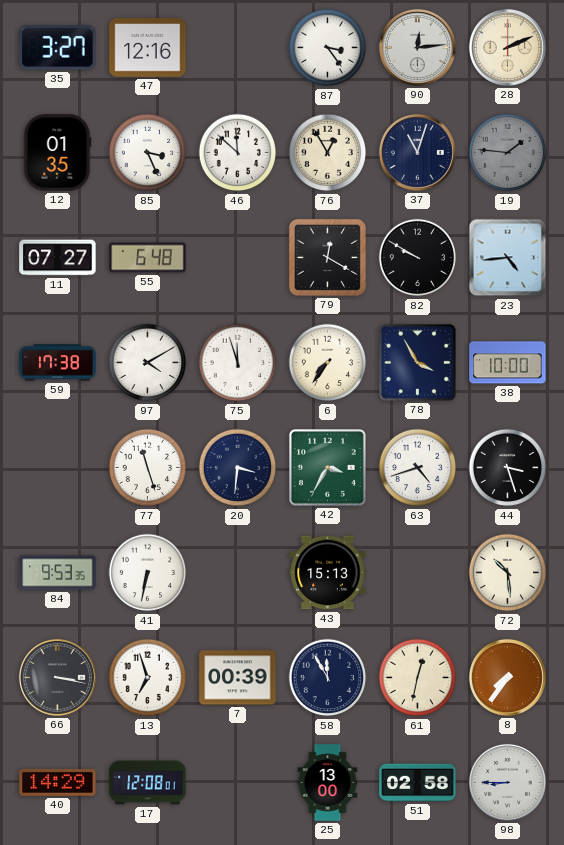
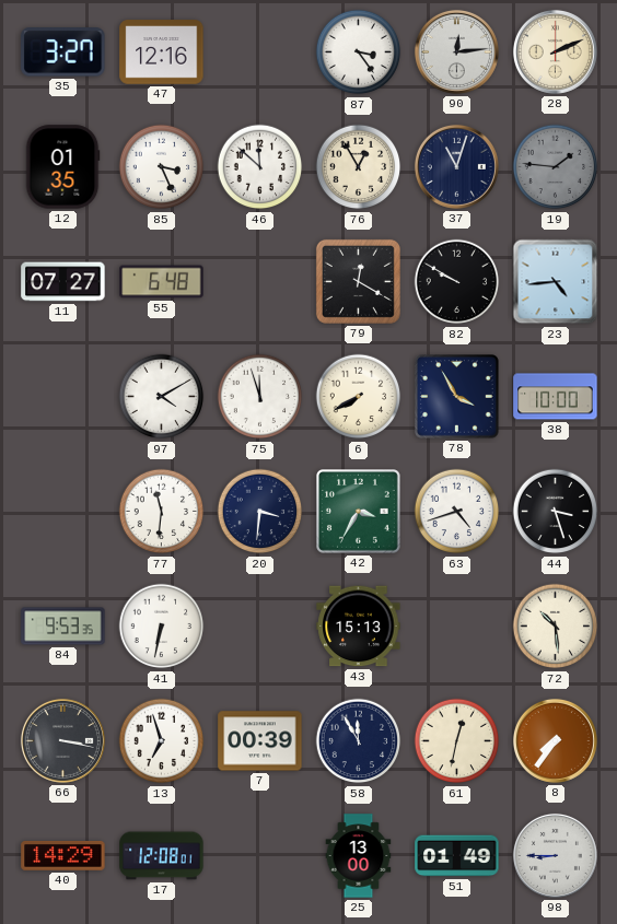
59: 17:38 -> none
6: 7:36 -> 7:40
77: 11:27 -> 11:31
51: 02:58 -> 01:49
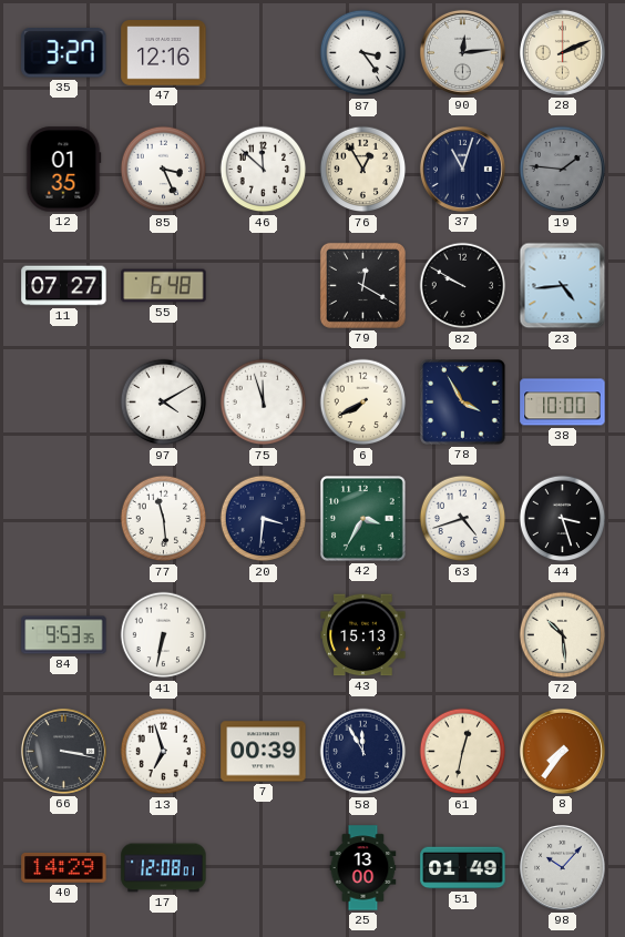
77: 11:31 -> 11:29
98: 8:45 -> 10:07
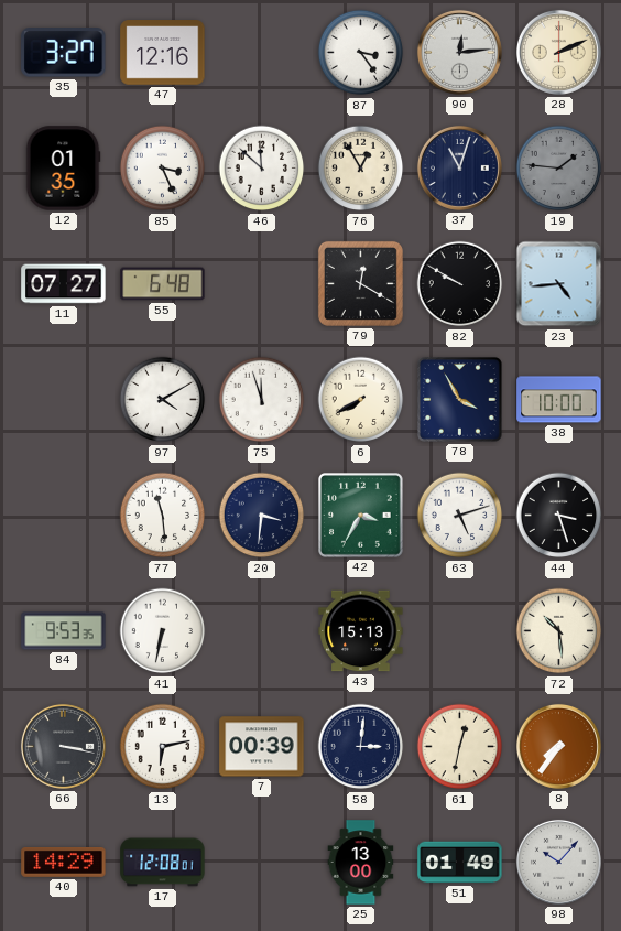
63: 4:42 -> 5:12
13: 6:57 -> 6:13
58: 11:55 -> 3:01
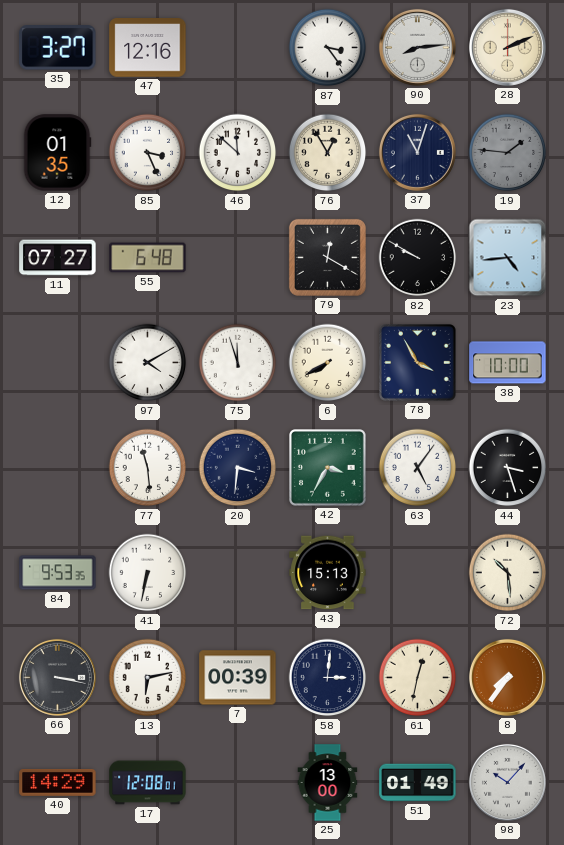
90: 12:14 -> 8:14
63: 5:12 -> 5:06
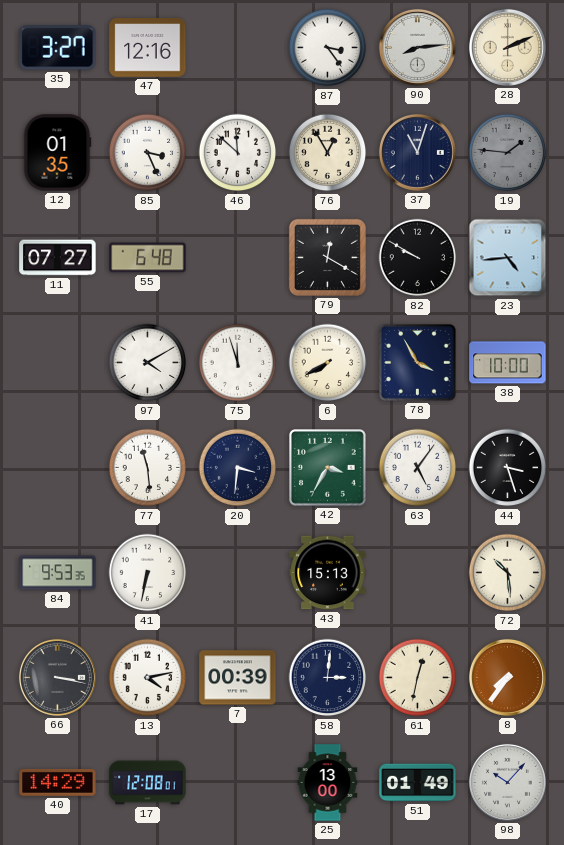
13: 6:13 -> 4:13
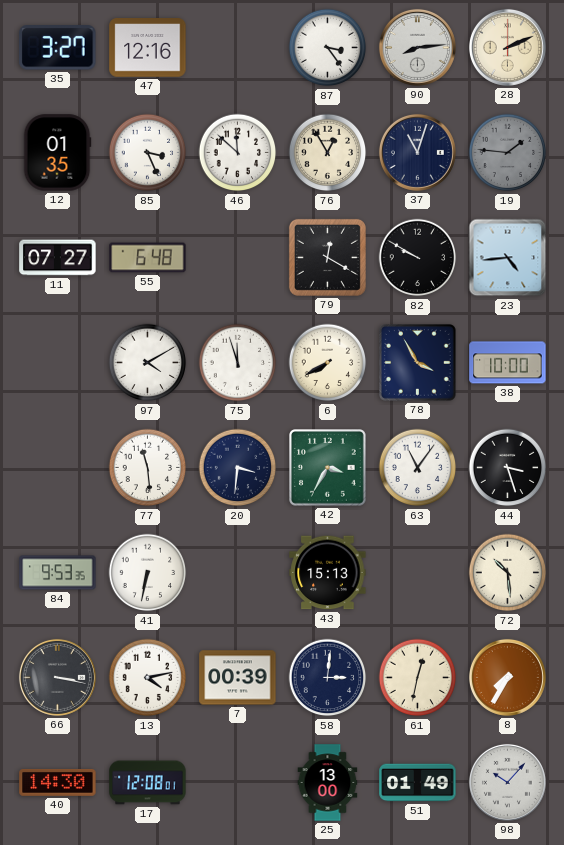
63: 5:06 -> 11:06
8: 7:36 -> 7:35
40: 14:29 -> 14:30
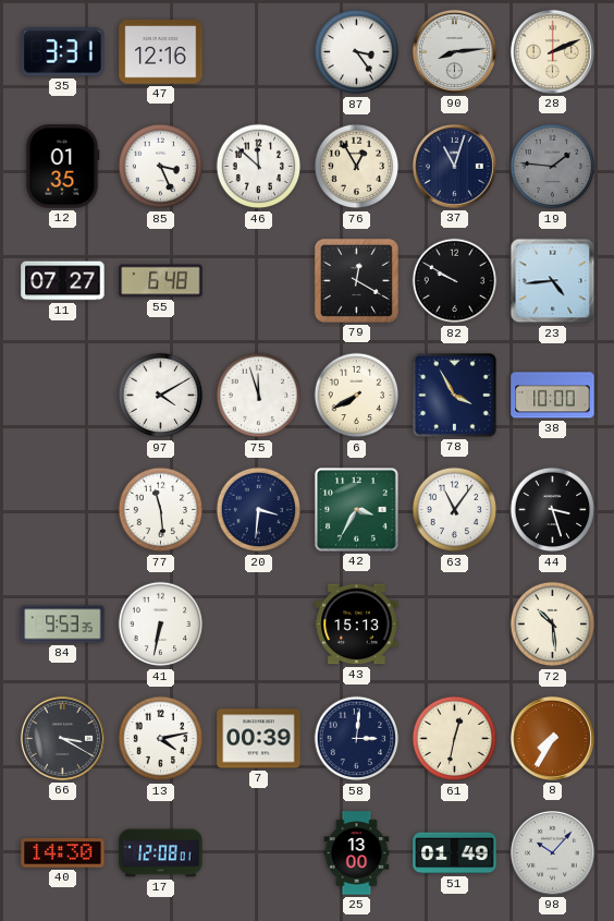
35: 3:27 -> 3:31
66: 3:17 -> 3:20
